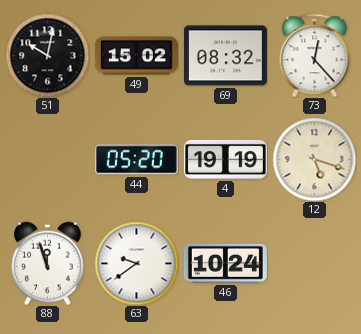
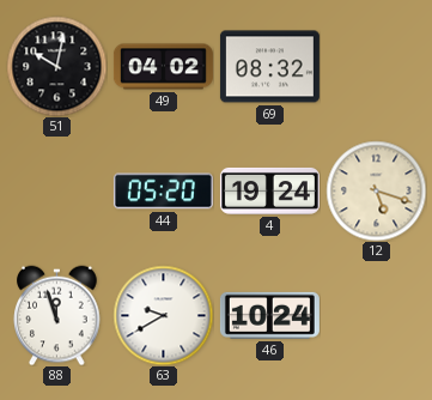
49: 15:02 -> 04:02
73: 12:23 -> none
4: 19:19 -> 19:24
63: 9:39 -> 9:40
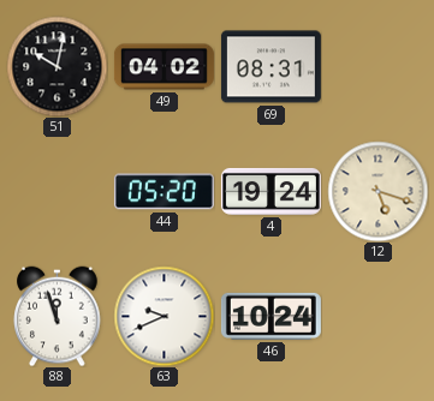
69: 08:32 -> 08:31
63: 9:40 -> 9:41
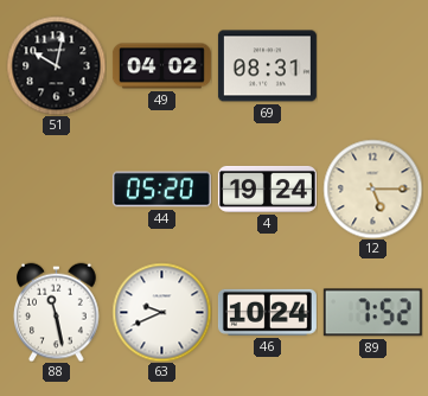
12: 5:18 -> 5:15
88: 11:57 -> 11:28
89: none -> 7:52
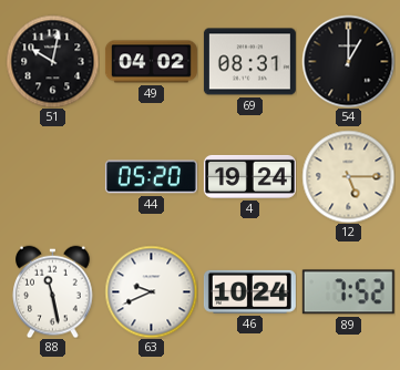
54: none -> 1:00
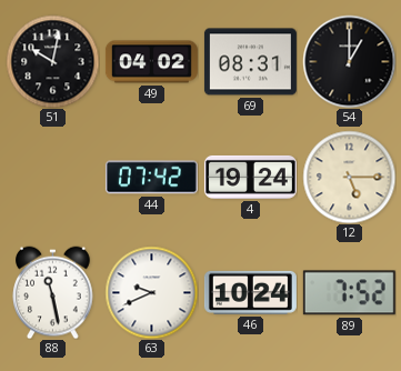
44: 05:20 -> 07:42
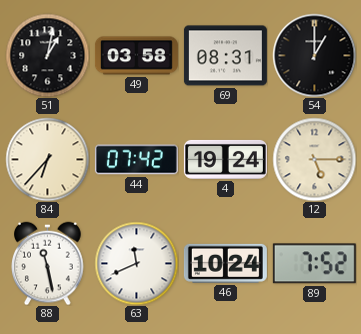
51: 10:02 -> 1:02
49: 04:02 -> 03:58
84: none -> 6:37
63: 9:41 -> 11:41
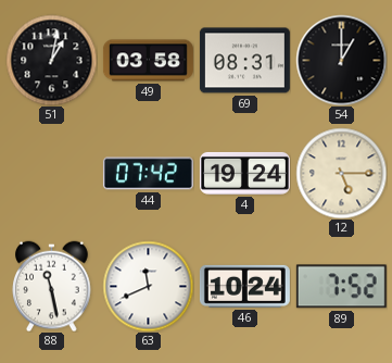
84: 6:37 -> none
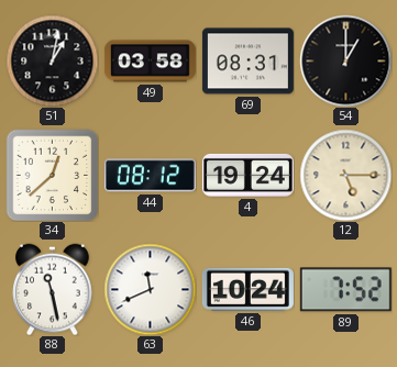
34: none -> 12:38
44: 07:42 -> 08:12
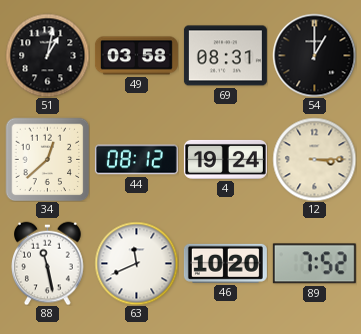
12: 5:15 -> 3:15
46: 10:24 -> 10:20
